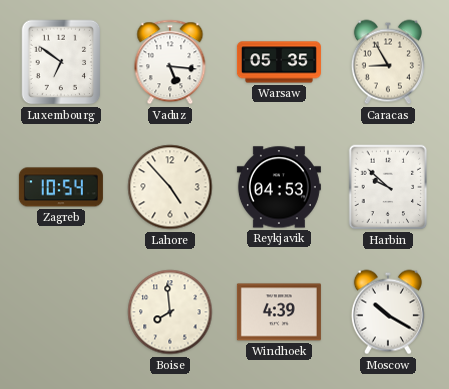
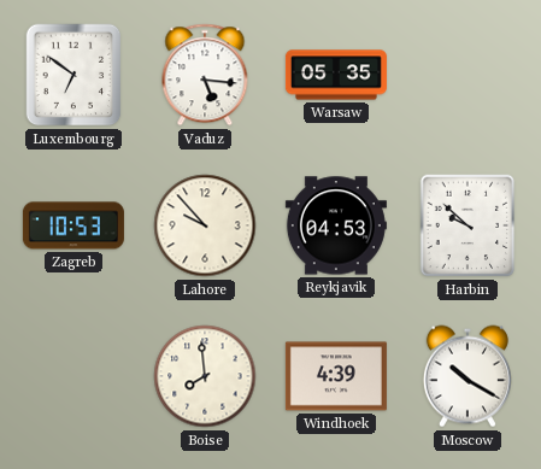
Caracas: 8:55 -> none
Zagreb: 10:54 -> 10:53
Lahore: 4:53 -> 9:53
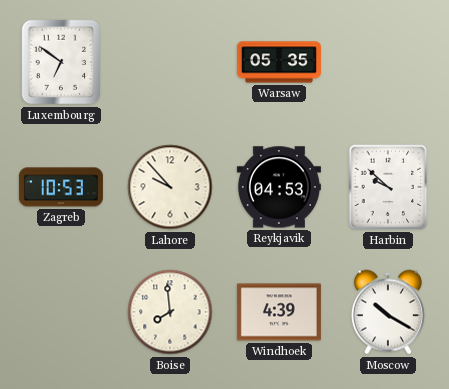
Vaduz: 5:16 -> none
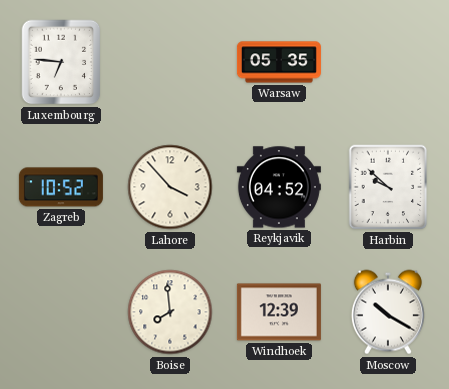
Luxembourg: 6:51 -> 6:46
Zagreb: 10:53 -> 10:52
Lahore: 9:53 -> 3:53
Reykjavik: 04:53 -> 04:52
Windhoek: 4:39 -> 12:39
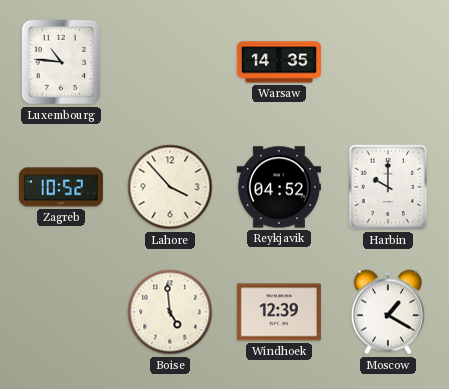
Luxembourg: 6:46 -> 10:46
Warsaw: 05:35 -> 14:35
Harbin: 9:52 -> 10:00
Boise: 7:59 -> 4:59
Moscow: 10:20 -> 1:20
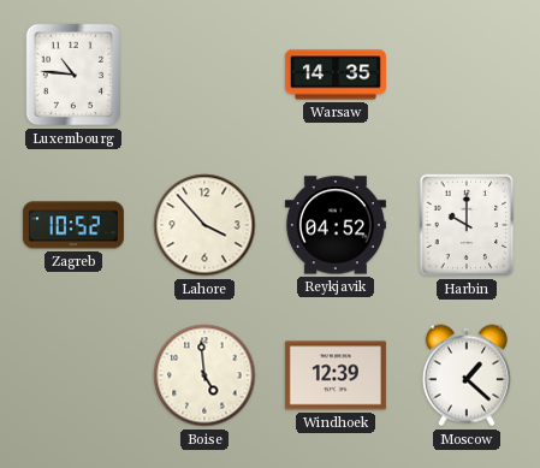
Moscow: 1:20 -> 1:22
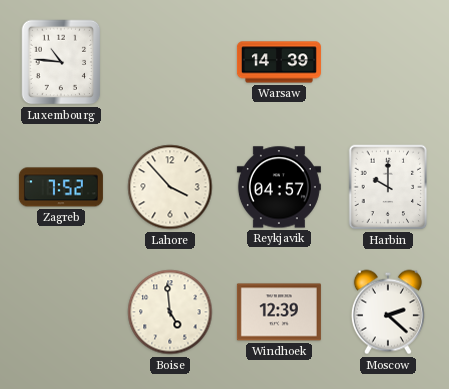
Warsaw: 14:35 -> 14:39
Zagreb: 10:52 -> 7:52
Reykjavik: 04:52 -> 04:57
Moscow: 1:22 -> 2:22
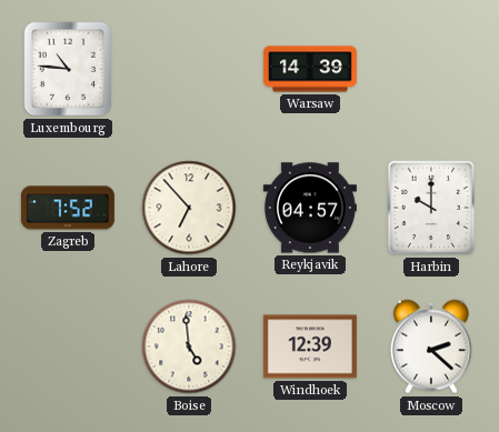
Lahore: 3:53 -> 6:53
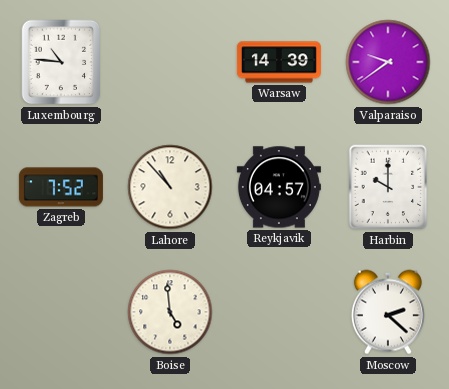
Valparaiso: none -> 9:39
Lahore: 6:53 -> 10:53
Windhoek: 12:39 -> none
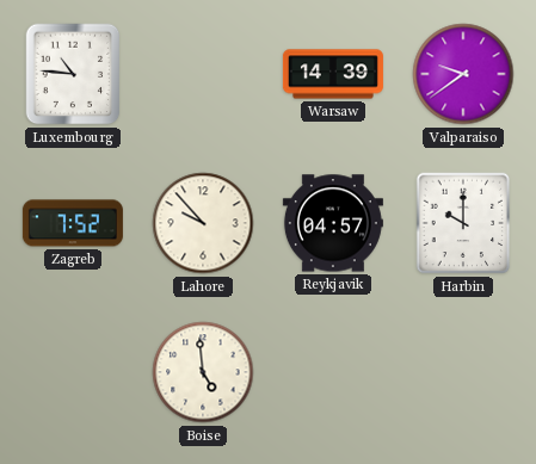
Lahore: 10:53 -> 9:53
Moscow: 2:22 -> none
